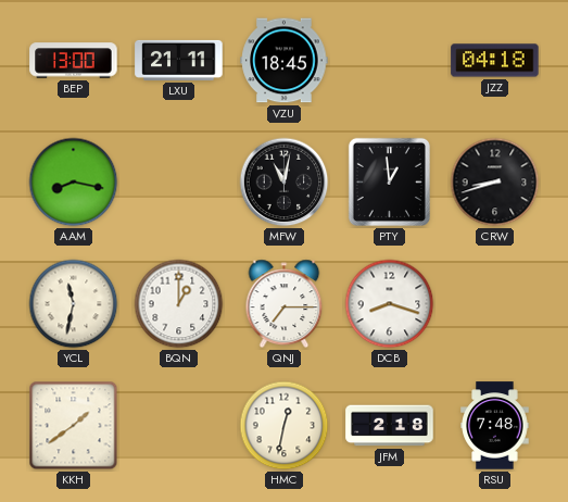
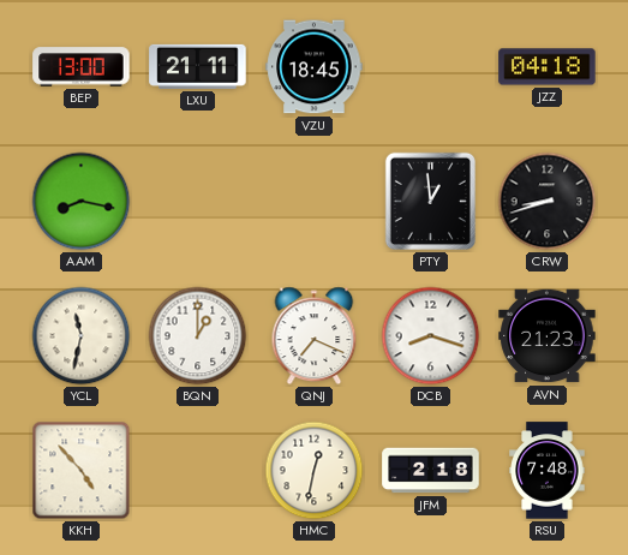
MFW: 11:02 -> none
QNJ: 7:15 -> 7:19
AVN: none -> 21:23
KKH: 1:39 -> 4:53
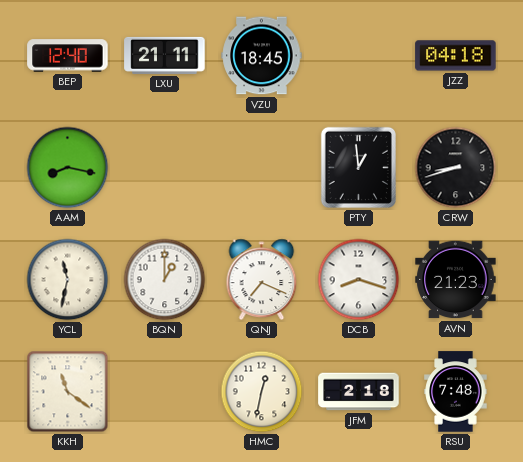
BEP: 13:00 -> 12:40
KKH: 4:53 -> 11:21
